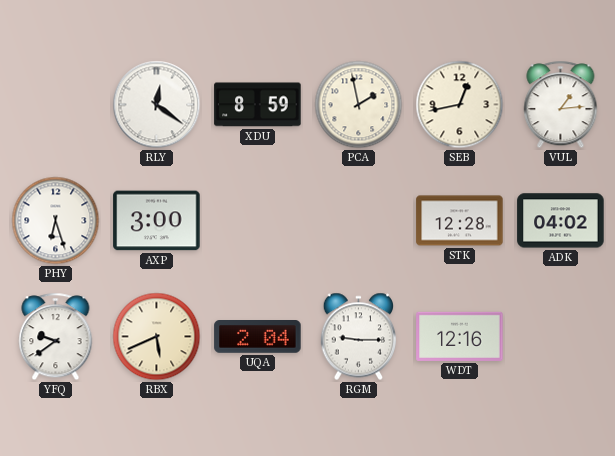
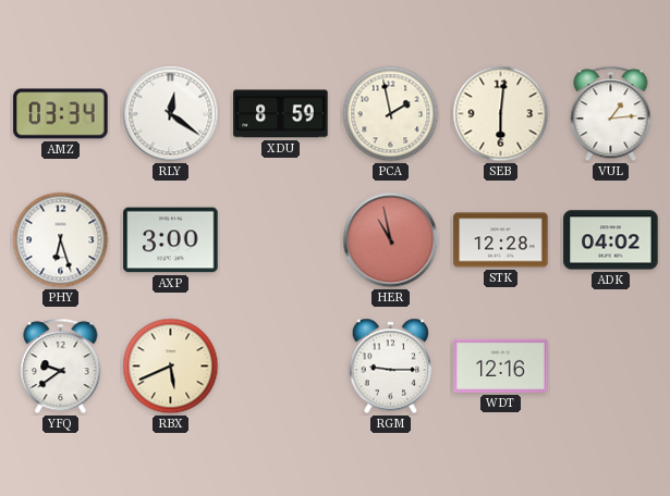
AMZ: none -> 03:34
SEB: 12:43 -> 6:01
HER: none -> 10:58
UQA: 2:04 -> none
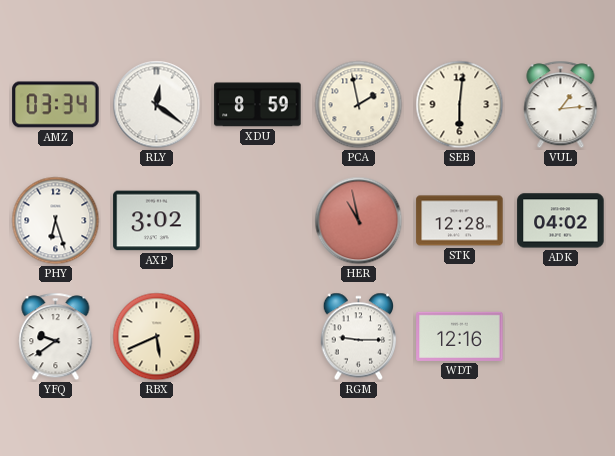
AXP: 3:00 -> 3:02
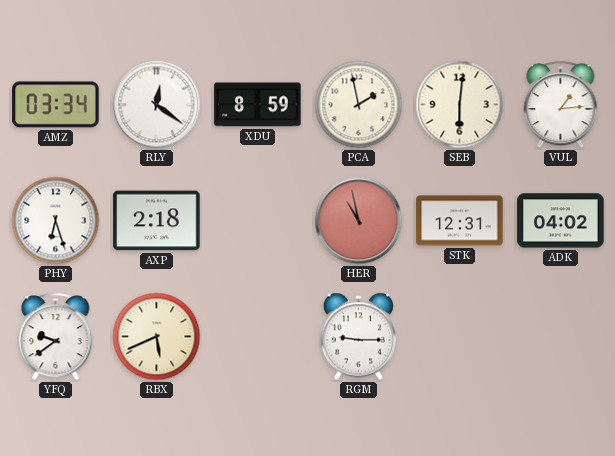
AXP: 3:02 -> 2:18
STK: 12:28 -> 12:31
WDT: 12:16 -> none
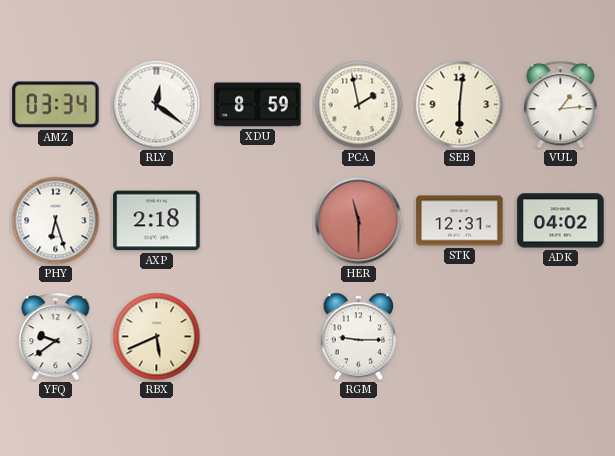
HER: 10:58 -> 11:30
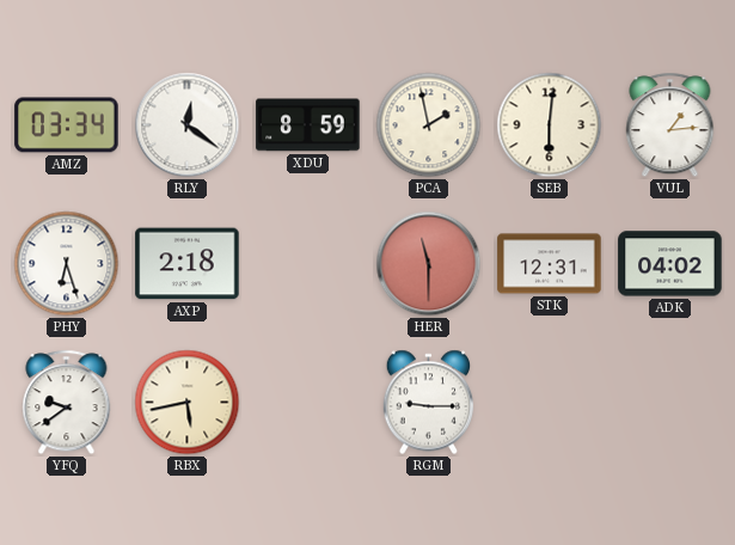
RBX: 5:41 -> 5:43
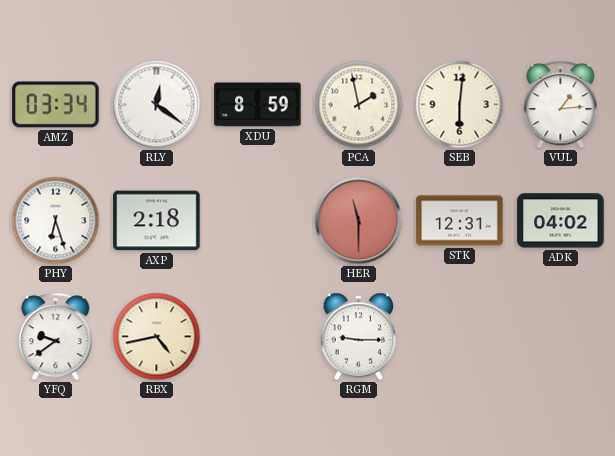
RBX: 5:43 -> 4:43
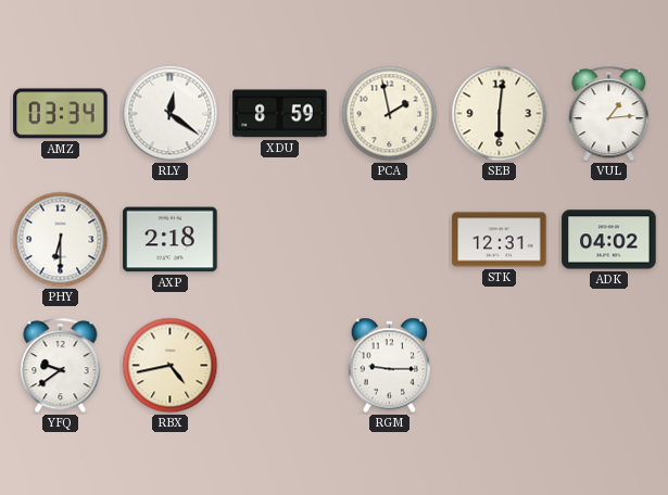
PHY: 6:27 -> 6:30
HER: 11:30 -> none
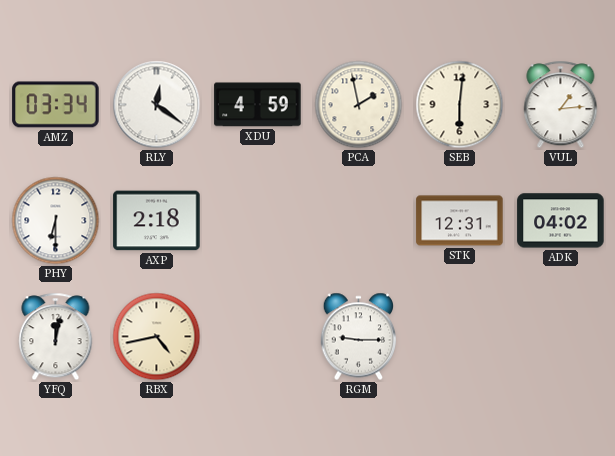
XDU: 8:59 -> 4:59
YFQ: 9:39 -> 12:02
